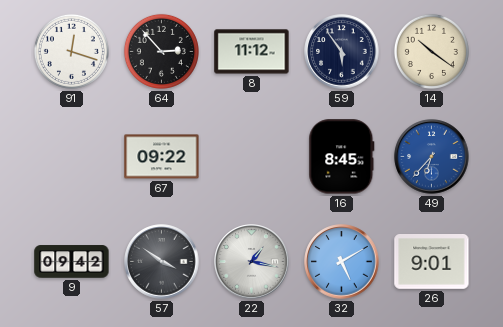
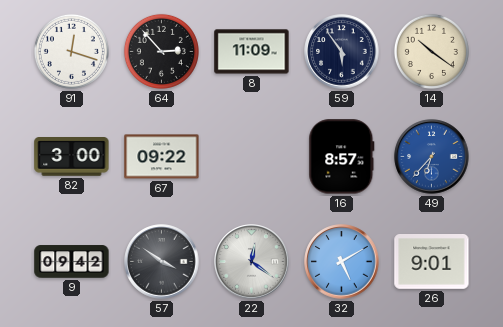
8: 11:12 -> 11:09
82: none -> 3:00
16: 8:45 -> 8:57
22: 1:17 -> 12:21
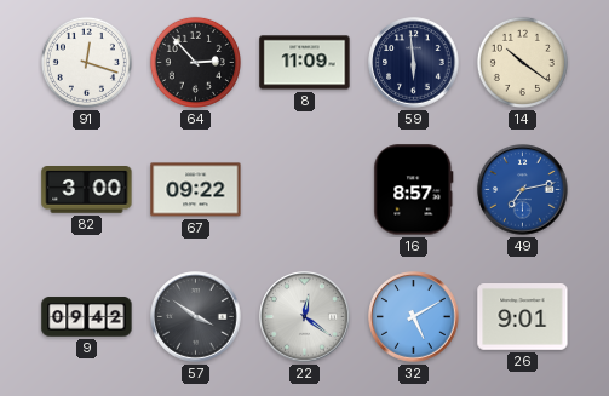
59: 5:54 -> 5:59
49: 6:37 -> 7:13
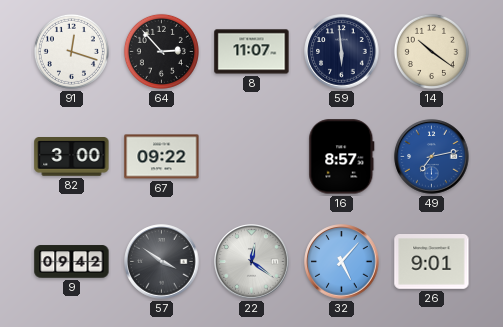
8: 11:09 -> 11:07
32: 5:10 -> 5:07
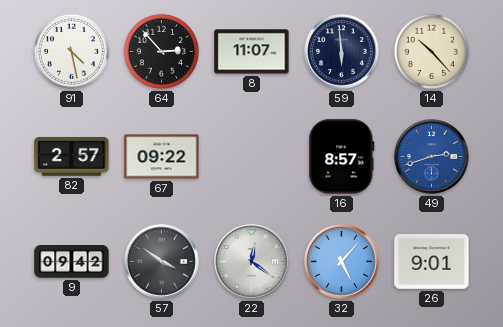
91: 12:18 -> 4:28
14: 10:21 -> 10:23
82: 3:00 -> 2:57
49: 7:13 -> 2:42
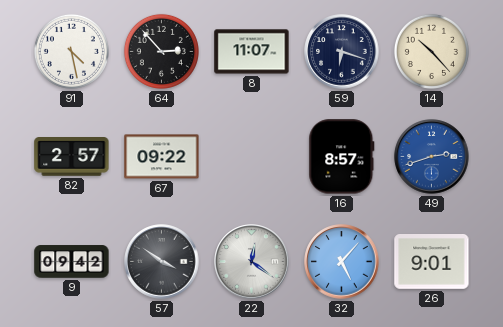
59: 5:59 -> 6:18
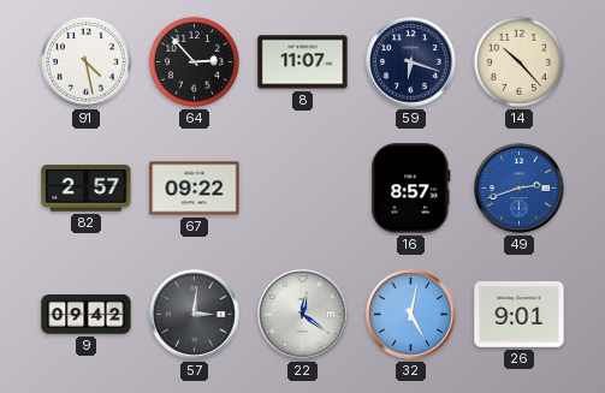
57: 3:51 -> 3:01
32: 5:07 -> 5:02
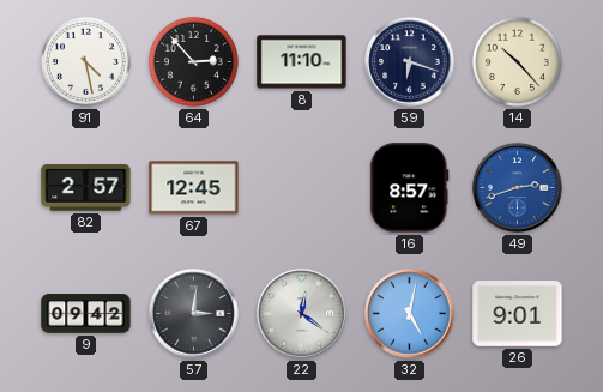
8: 11:07 -> 11:10
67: 09:22 -> 12:45
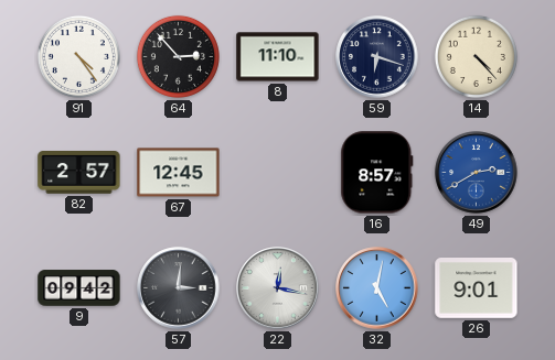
91: 4:28 -> 4:24
14: 10:23 -> 4:23
49: 2:42 -> 2:40
22: 12:21 -> 12:17
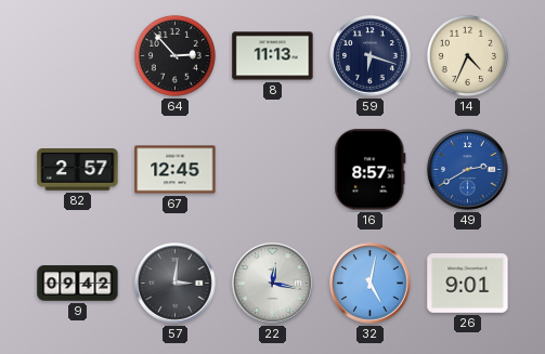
91: 4:24 -> none
8: 11:10 -> 11:13
14: 4:23 -> 4:34
